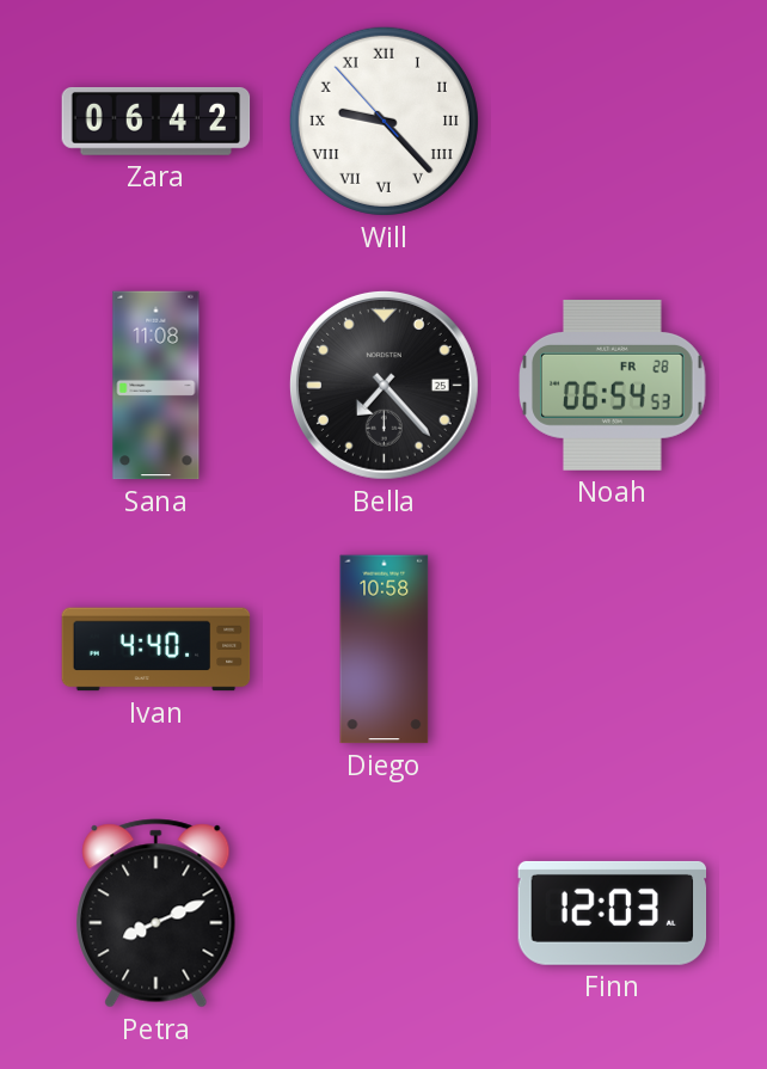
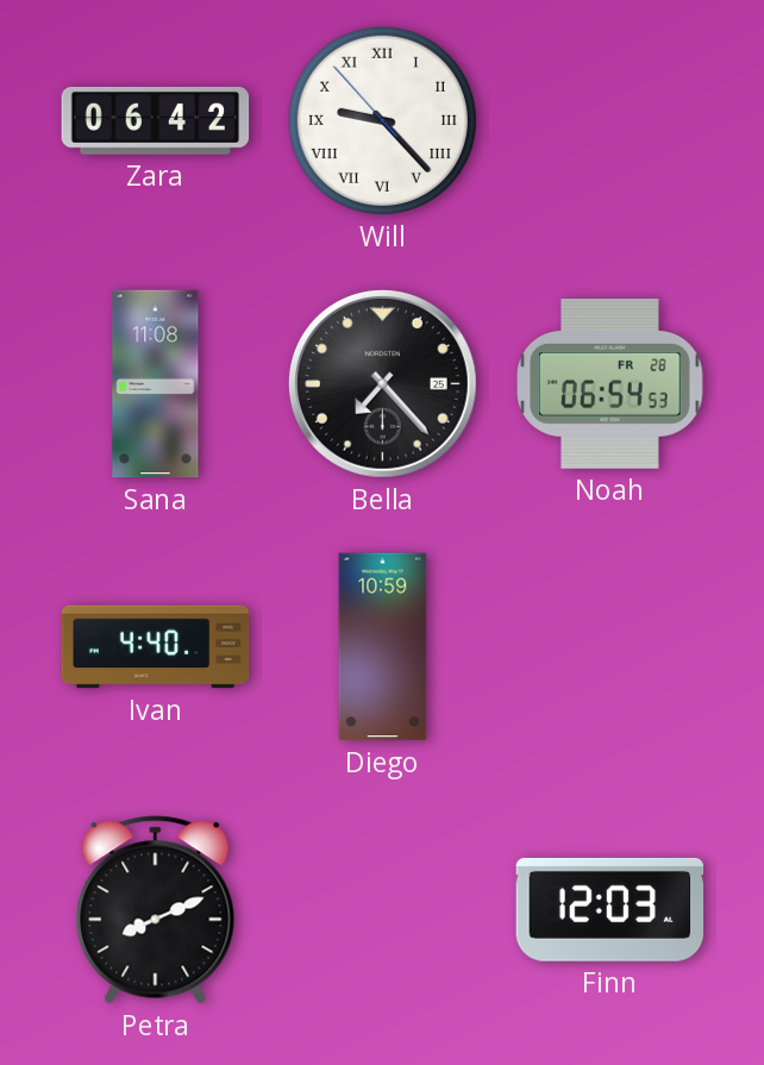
Diego: 10:58 -> 10:59
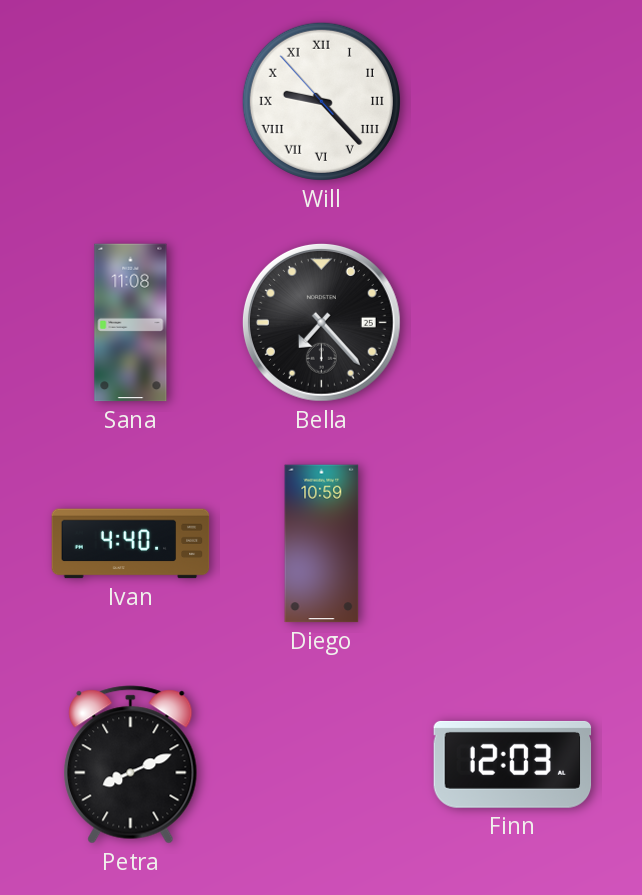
Zara: 06:42 -> none
Noah: 06:54 -> none
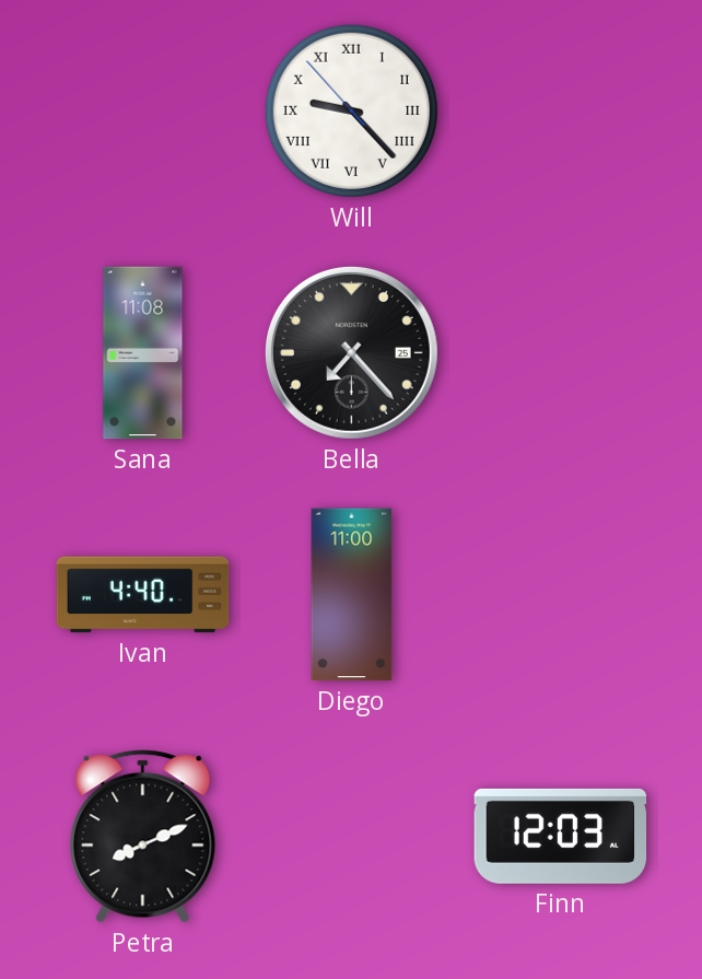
Diego: 10:59 -> 11:00
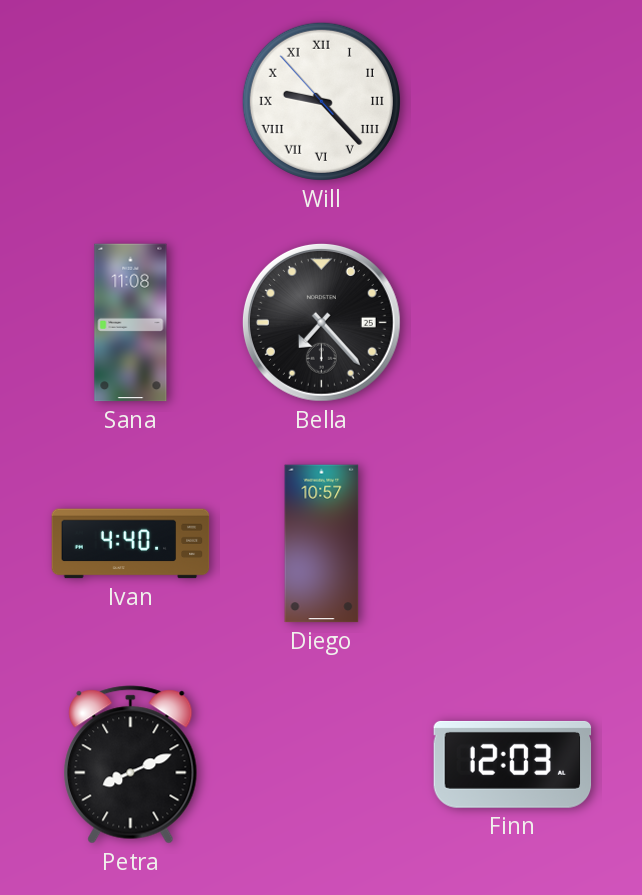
Diego: 11:00 -> 10:57
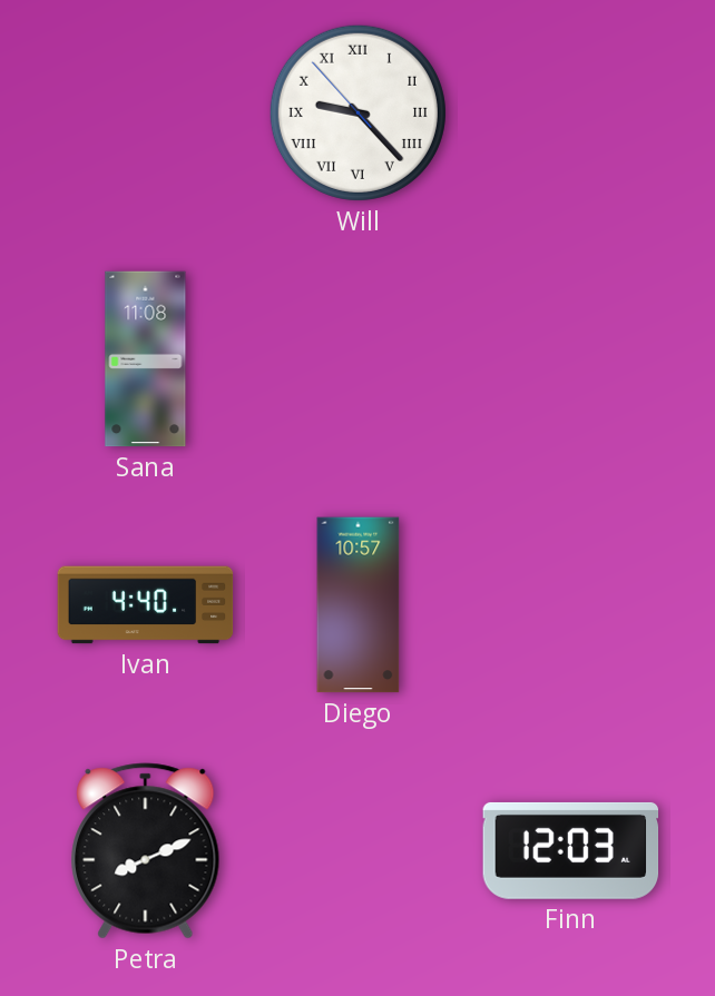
Bella: 7:23 -> none
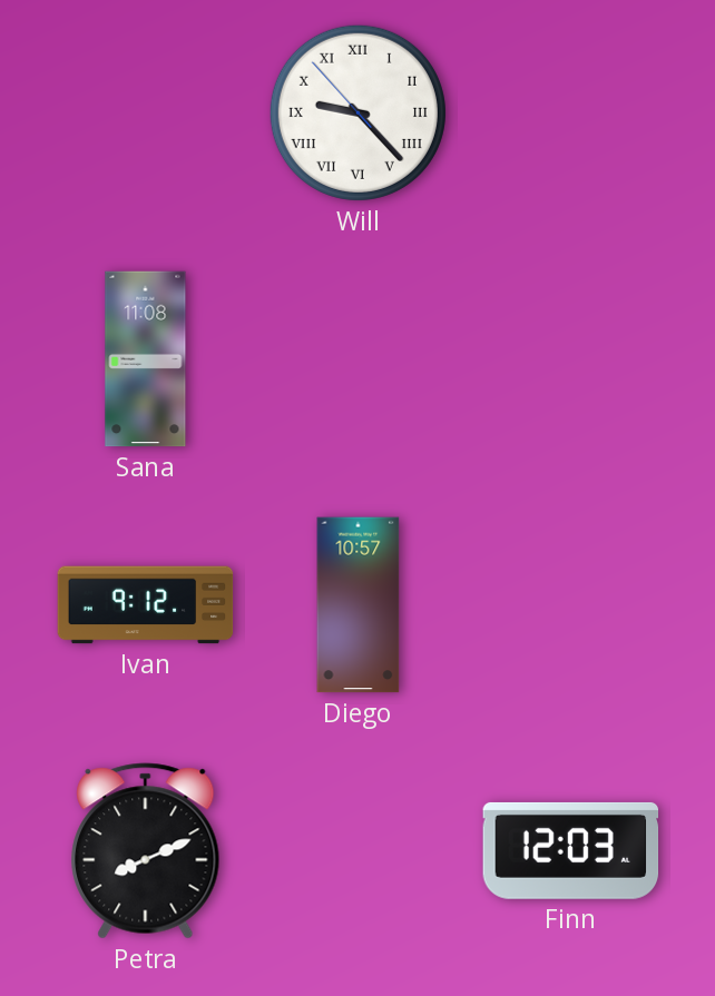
Ivan: 4:40 -> 9:12
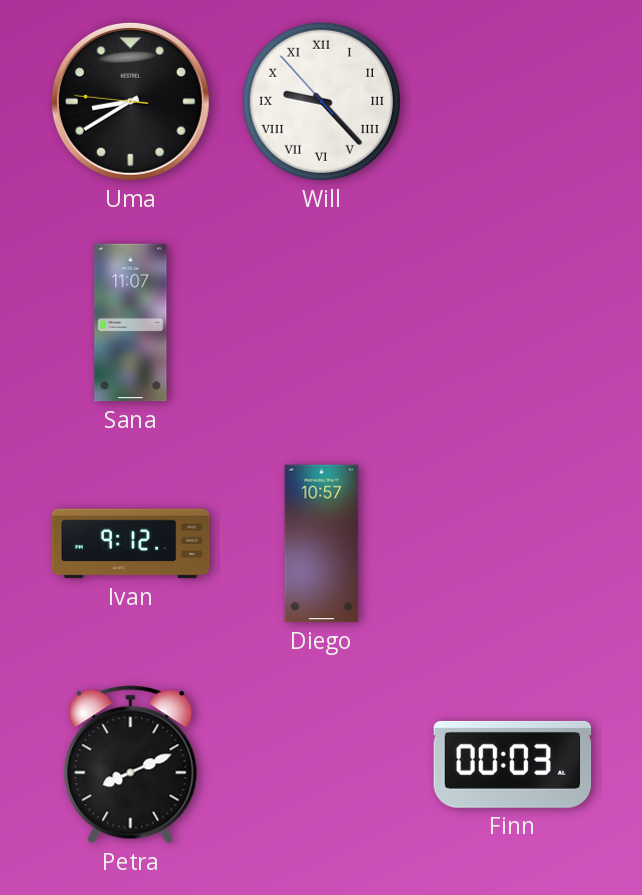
Uma: none -> 8:39
Sana: 11:08 -> 11:07
Finn: 12:03 -> 00:03
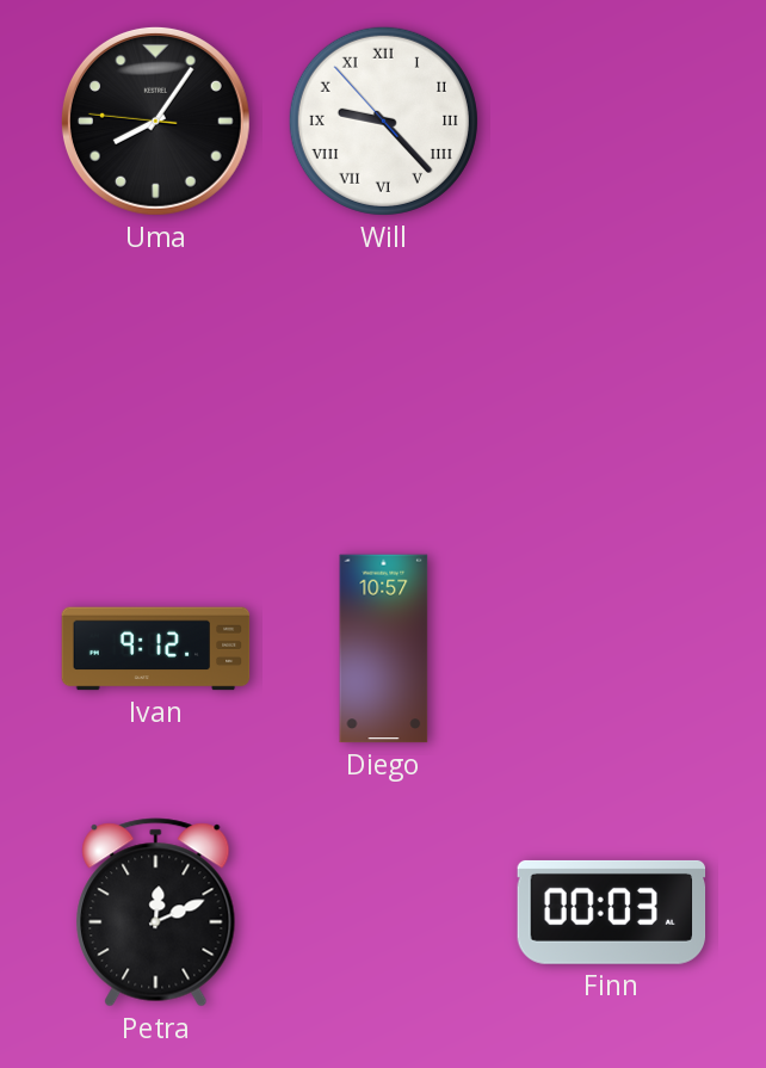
Uma: 8:39 -> 8:05
Sana: 11:07 -> none
Petra: 8:11 -> 12:11
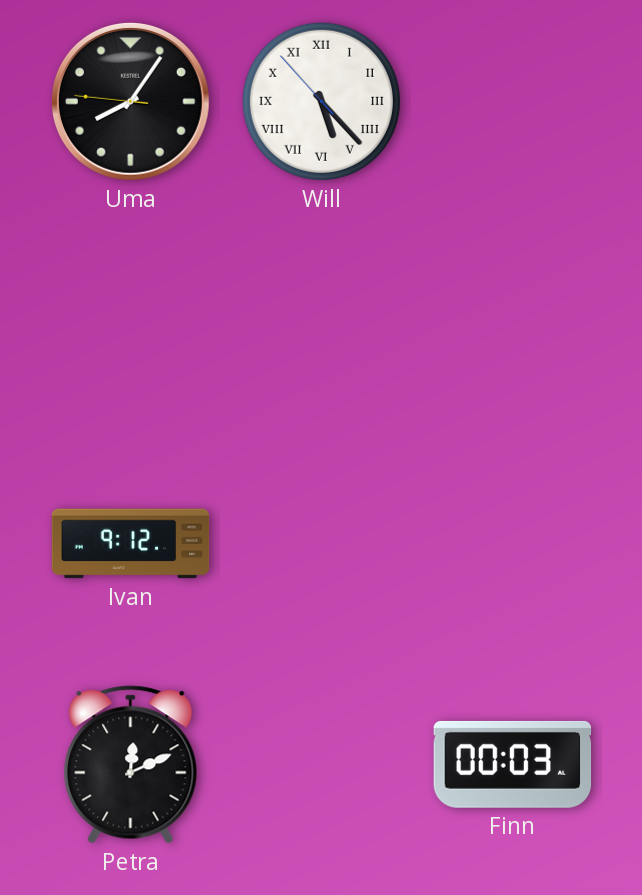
Will: 9:22 -> 5:22
Diego: 10:57 -> none
